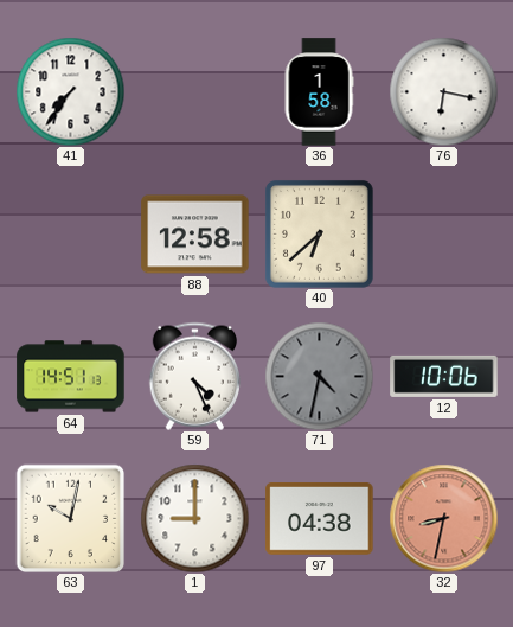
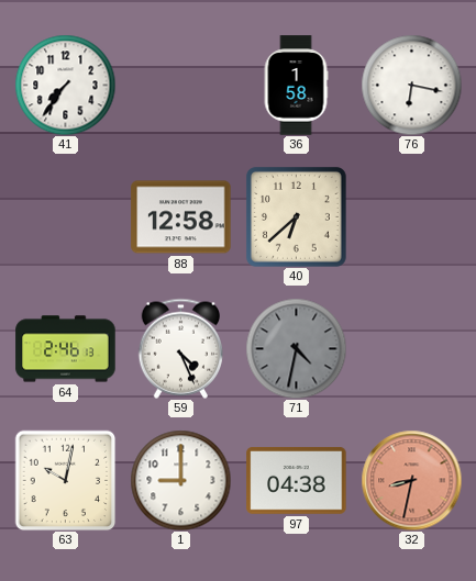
64: 14:51 -> 2:46
12: 10:06 -> none
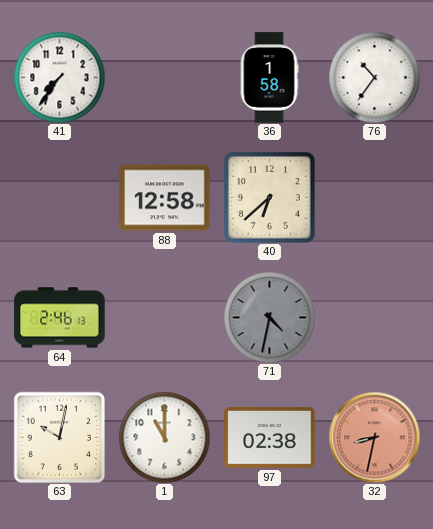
76: 6:17 -> 10:36
59: 4:26 -> none
1: 9:00 -> 11:00
97: 04:38 -> 02:38
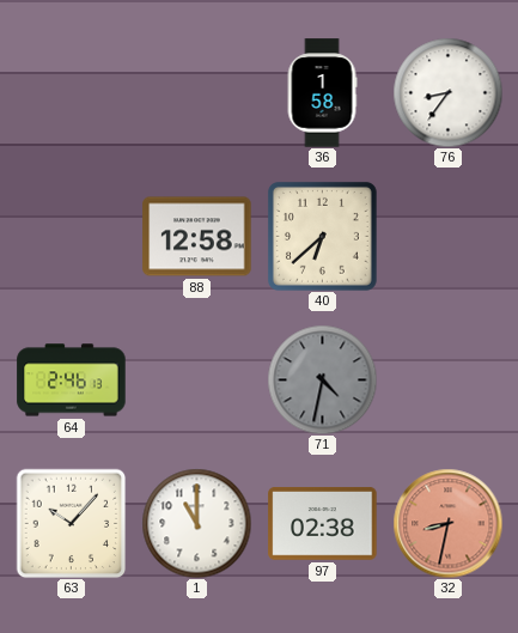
41: 7:36 -> none
76: 10:36 -> 8:36
63: 10:02 -> 10:07
